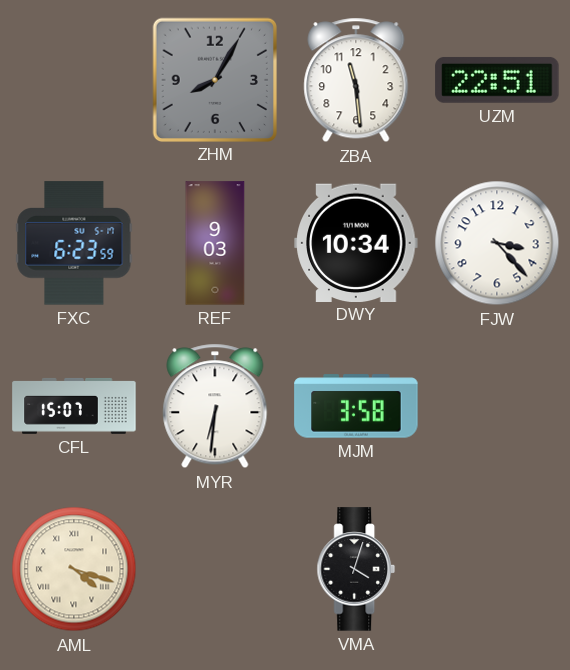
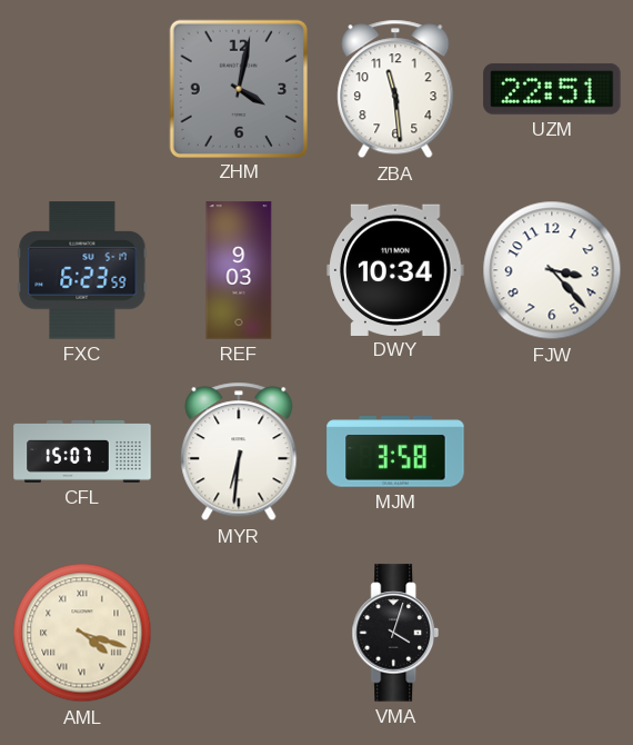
ZHM: 8:05 -> 4:02
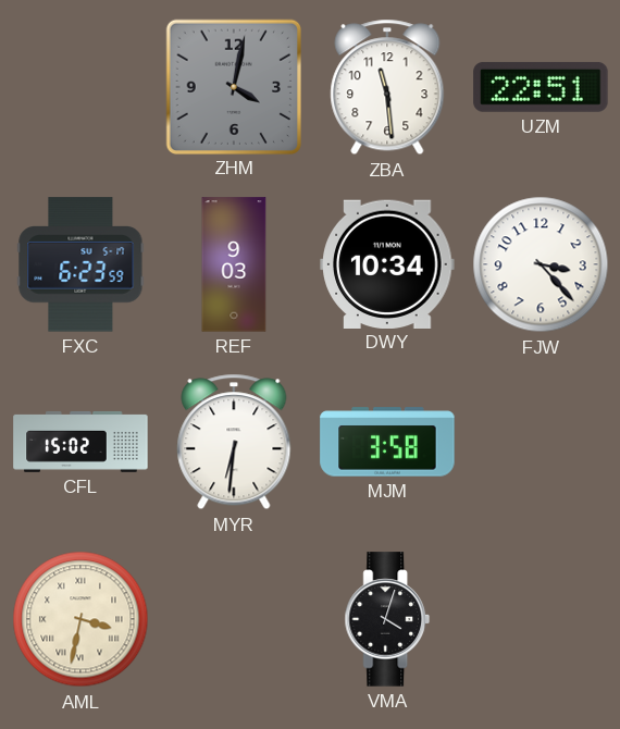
CFL: 15:07 -> 15:02
AML: 4:18 -> 3:32
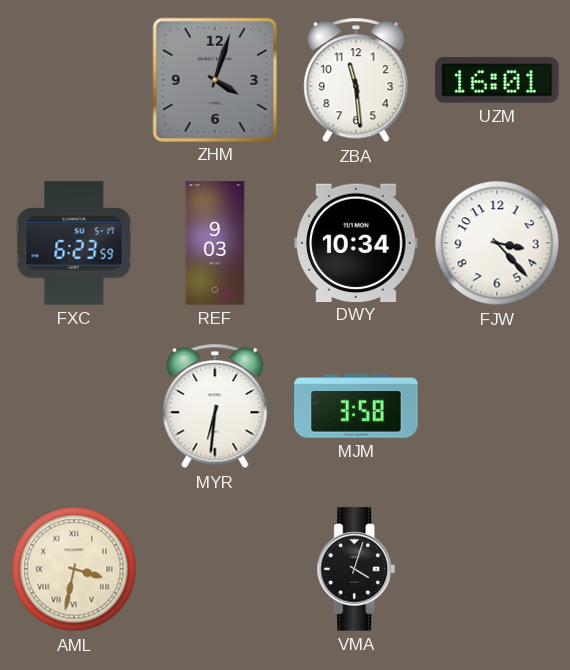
ZHM: 4:02 -> 4:03
UZM: 22:51 -> 16:01
CFL: 15:02 -> none
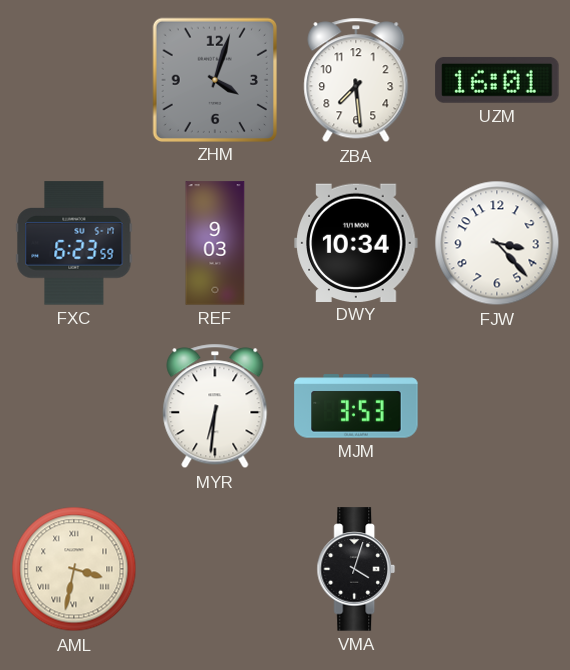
ZBA: 11:29 -> 7:29
MJM: 3:58 -> 3:53
